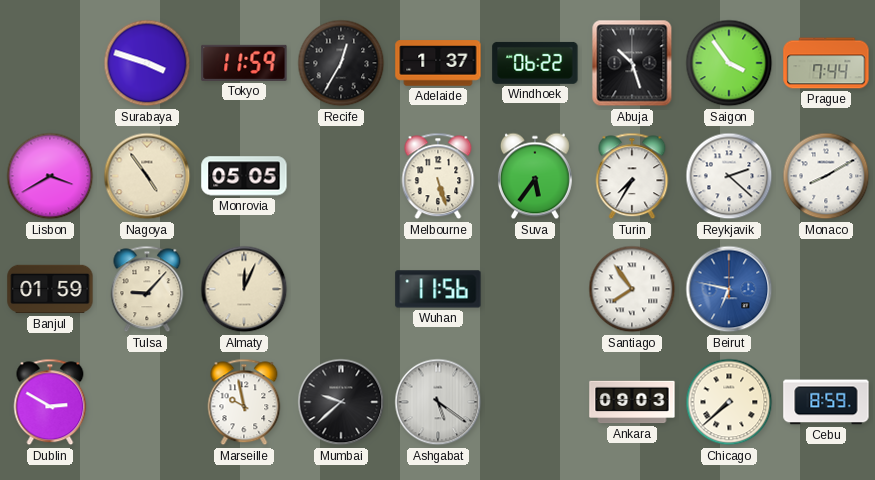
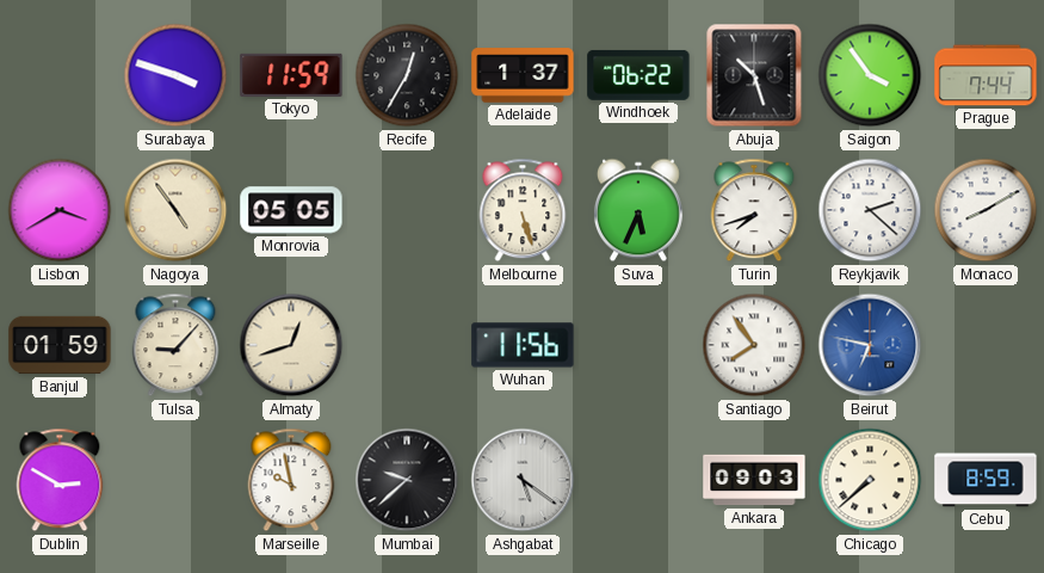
Suva: 5:36 -> 5:34
Turin: 7:35 -> 7:42
Almaty: 12:04 -> 12:42
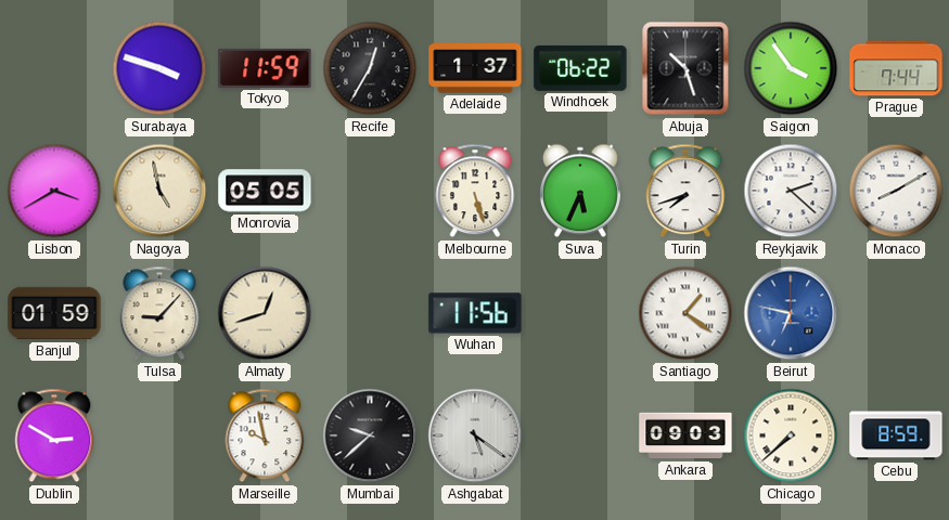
Nagoya: 4:54 -> 4:58
Santiago: 7:54 -> 1:21
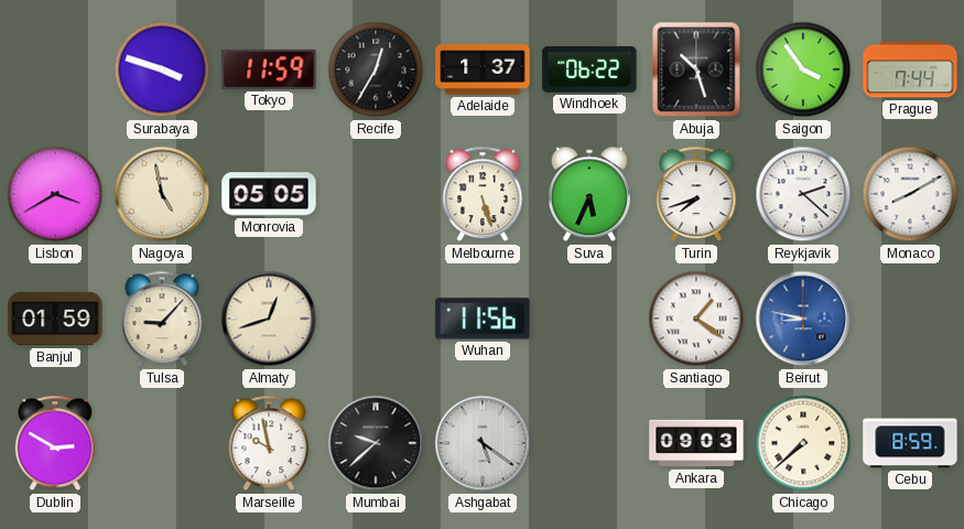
Beirut: 6:47 -> 8:47
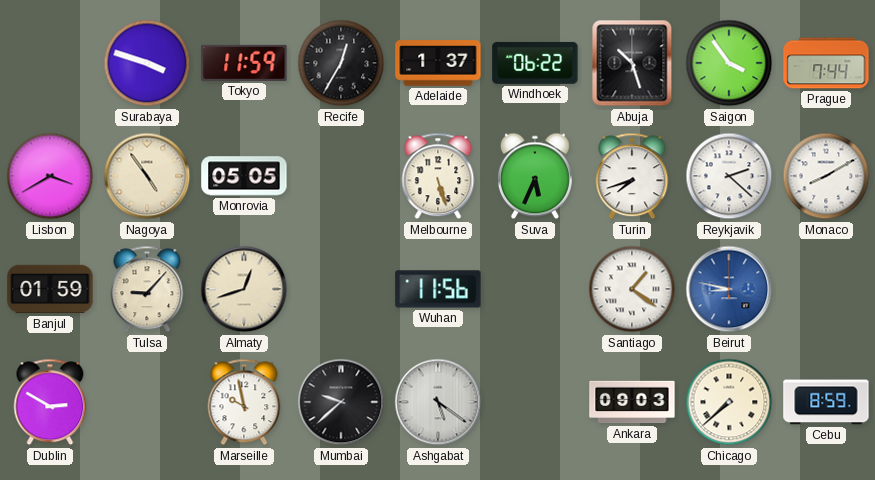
Nagoya: 4:58 -> 4:54
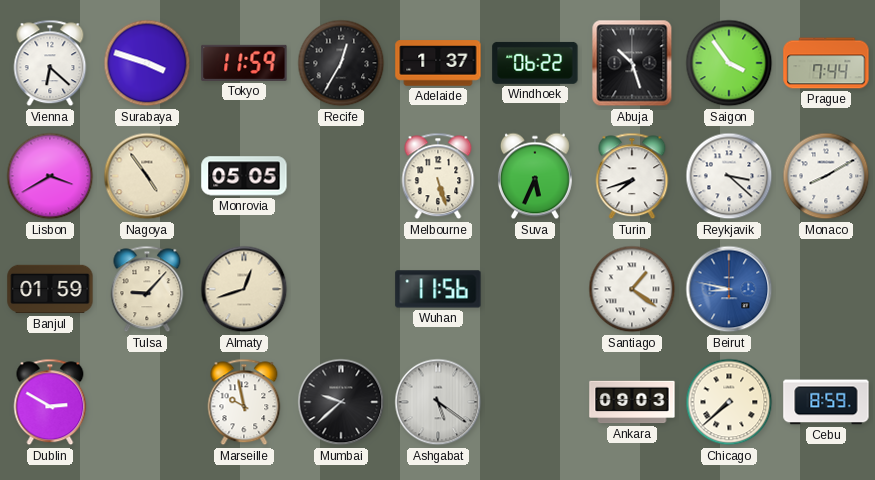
Vienna: none -> 6:22
Reykjavik: 2:22 -> 3:22
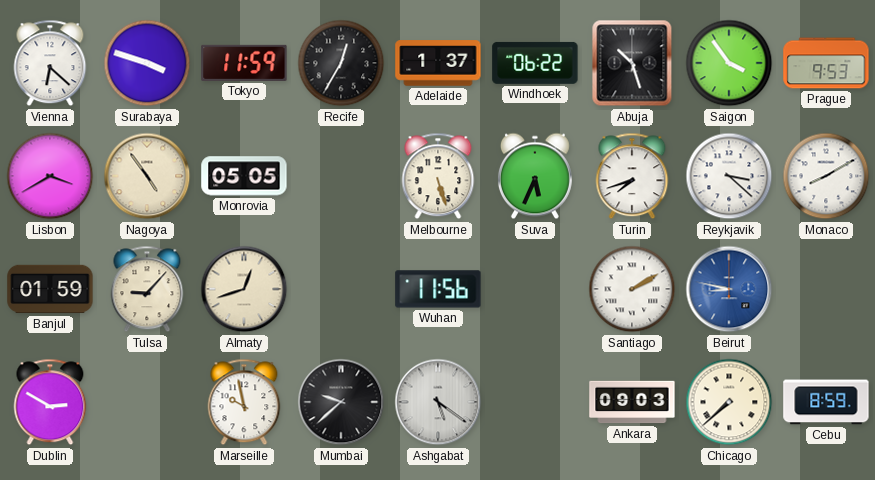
Prague: 7:44 -> 9:53
Santiago: 1:21 -> 2:10
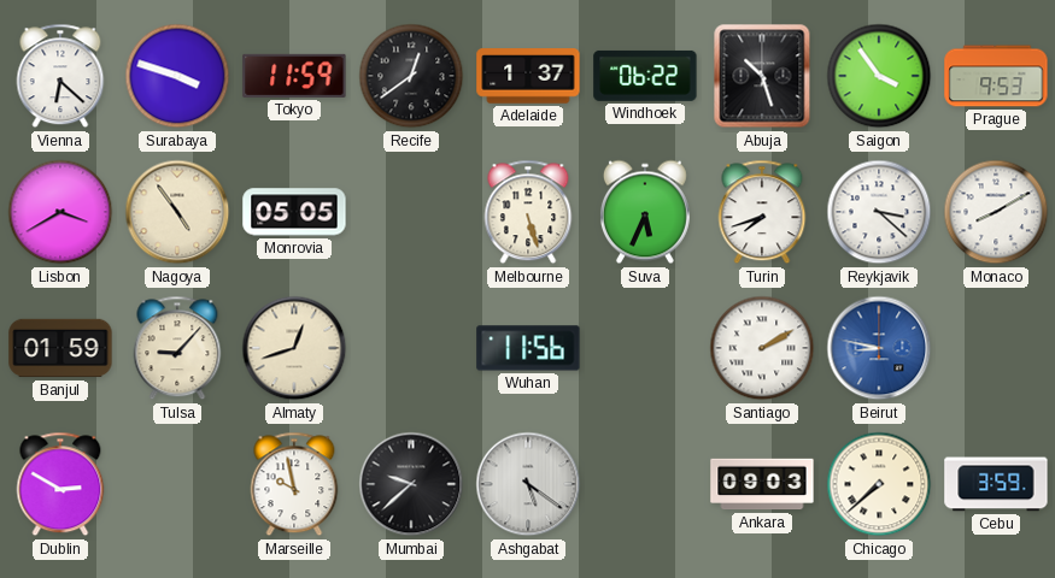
Recife: 12:35 -> 12:39
Cebu: 8:59 -> 3:59
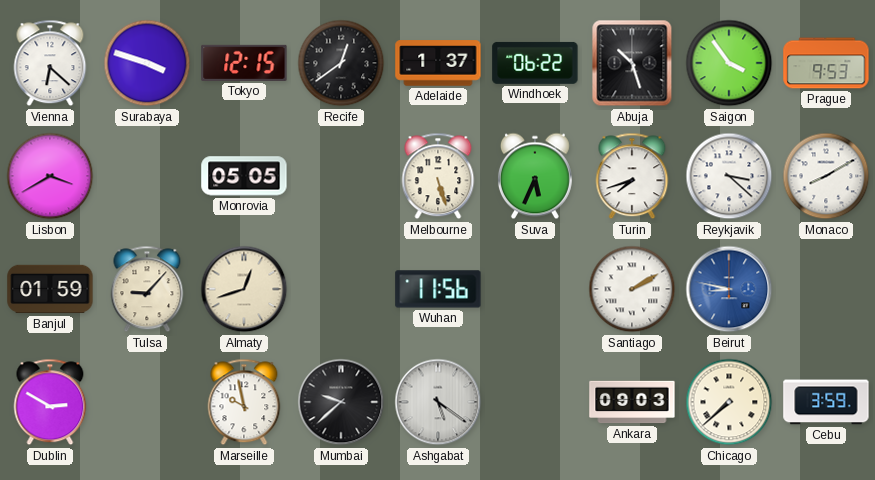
Tokyo: 11:59 -> 12:15
Nagoya: 4:54 -> none
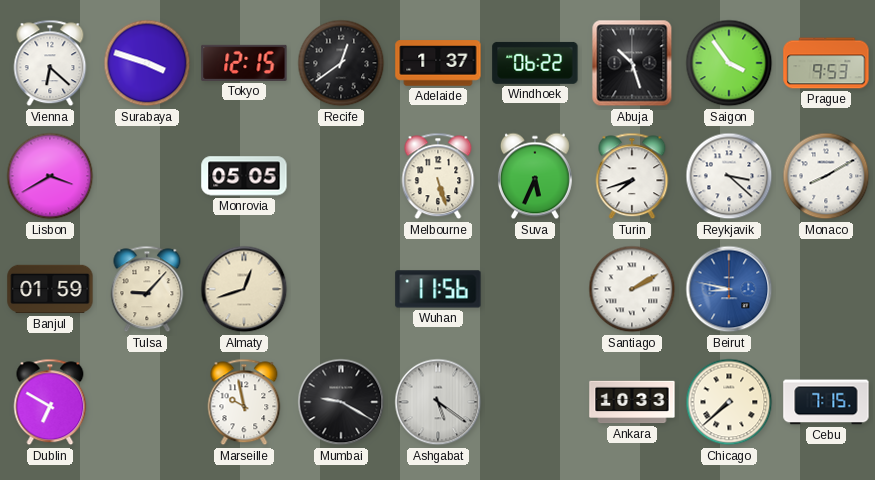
Dublin: 2:50 -> 6:50
Mumbai: 9:38 -> 9:20
Ankara: 09:03 -> 10:33
Cebu: 3:59 -> 7:15
